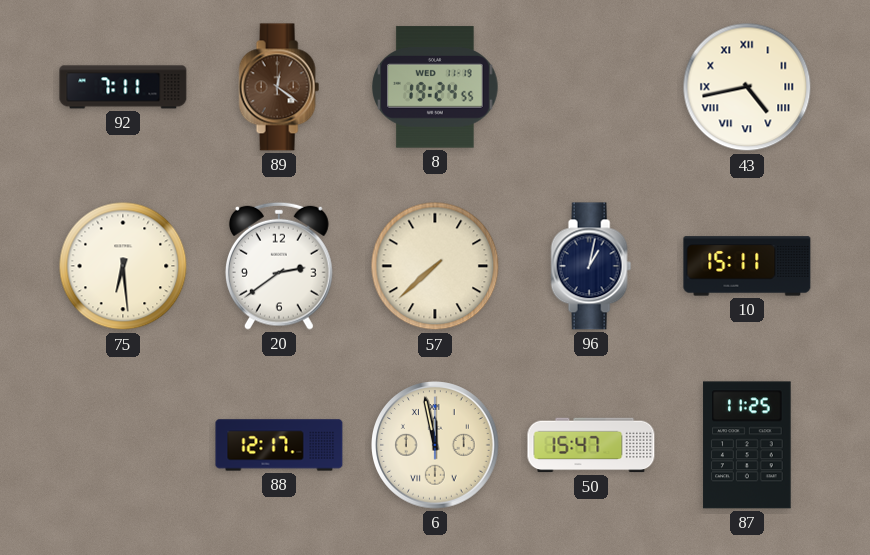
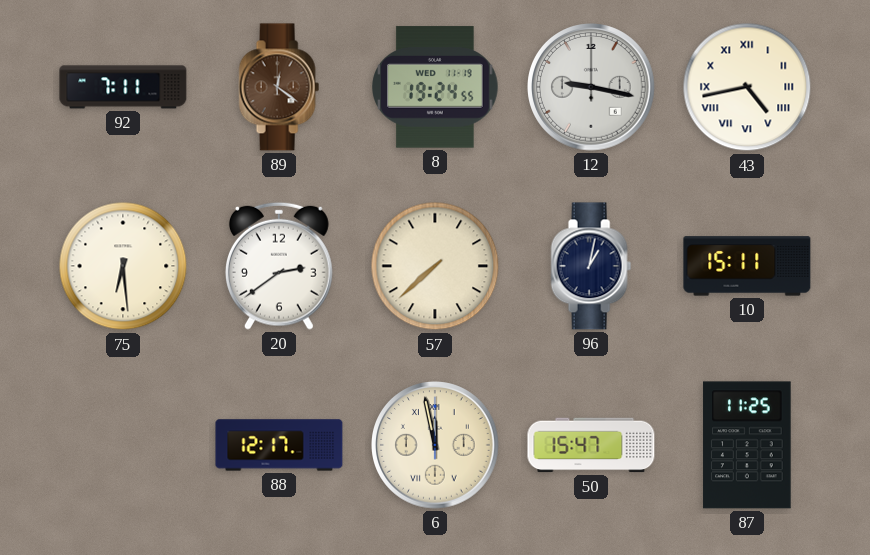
12: none -> 9:17
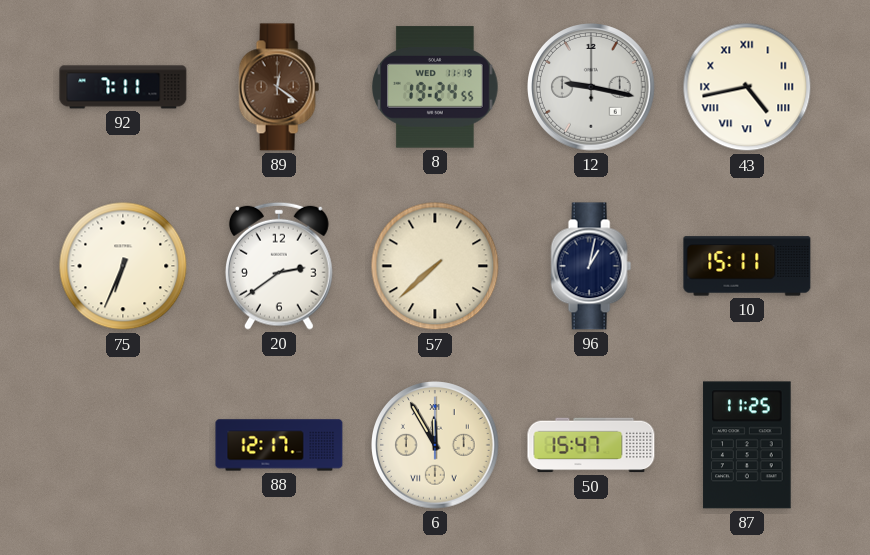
75: 6:29 -> 6:34
6: 11:58 -> 11:55
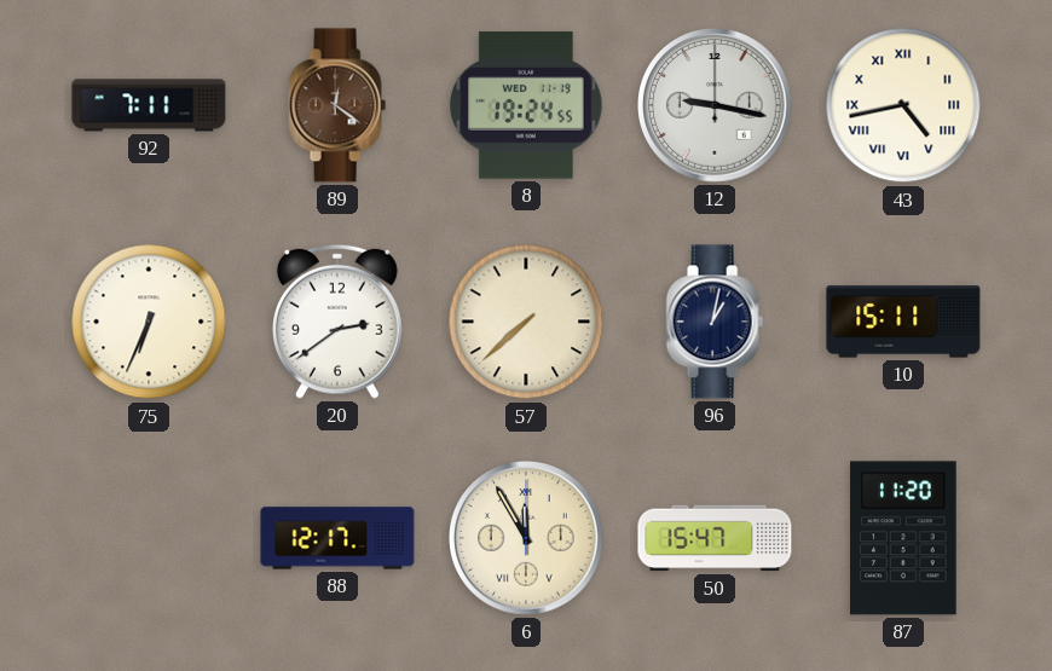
87: 11:25 -> 11:20
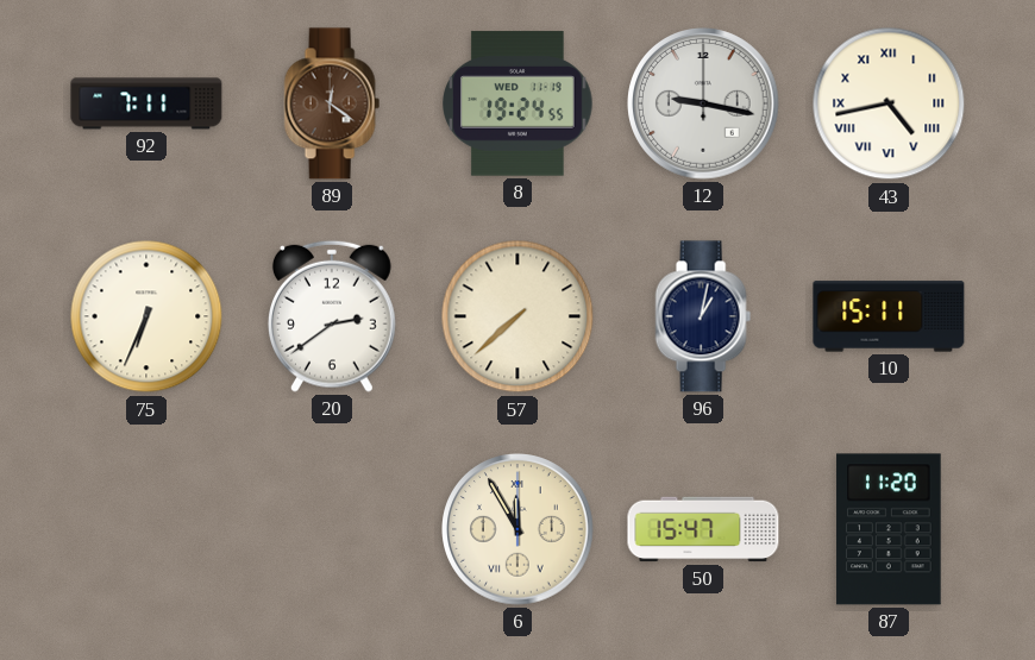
88: 12:17 -> none
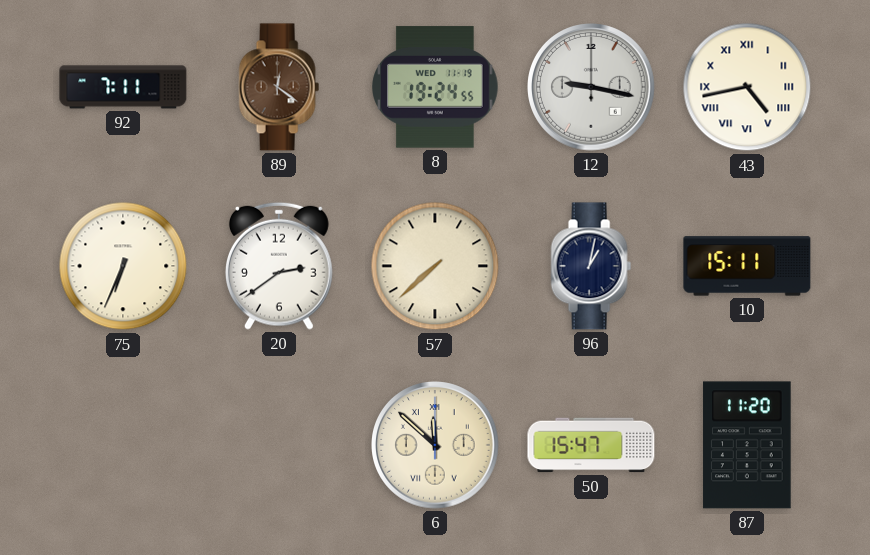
6: 11:55 -> 11:52
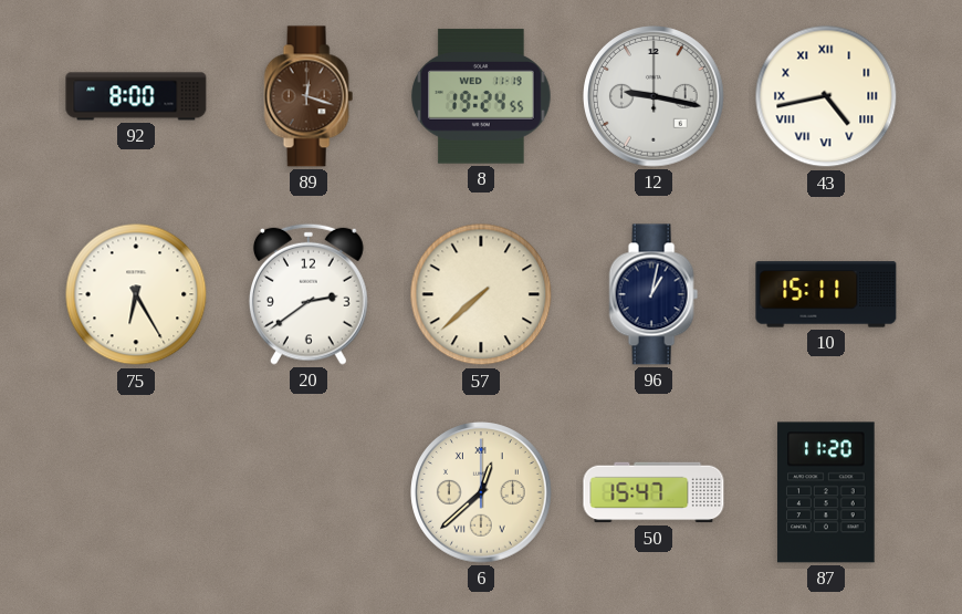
92: 7:11 -> 8:00
89: 12:21 -> 12:18
75: 6:34 -> 6:25
6: 11:52 -> 12:38
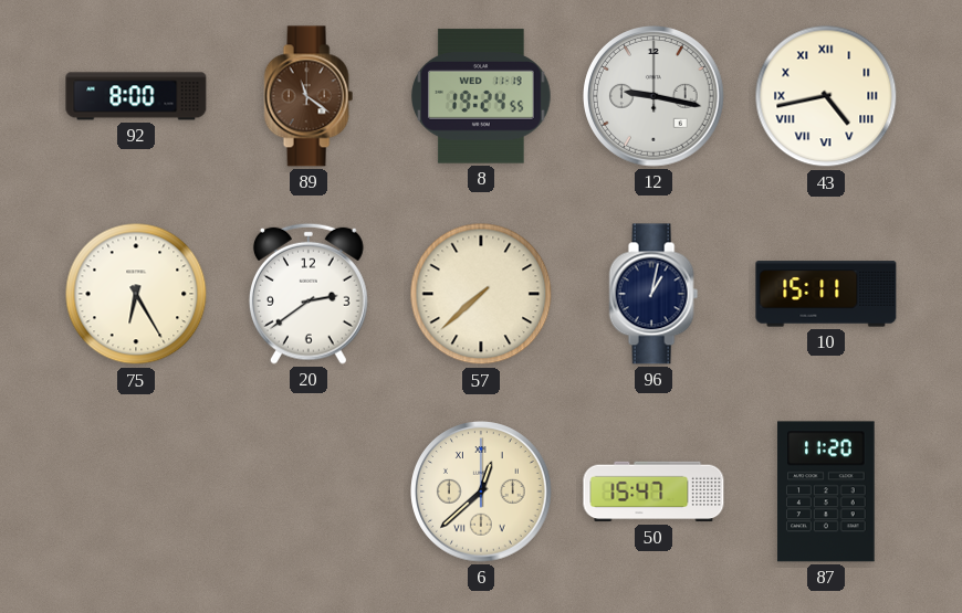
89: 12:18 -> 11:21
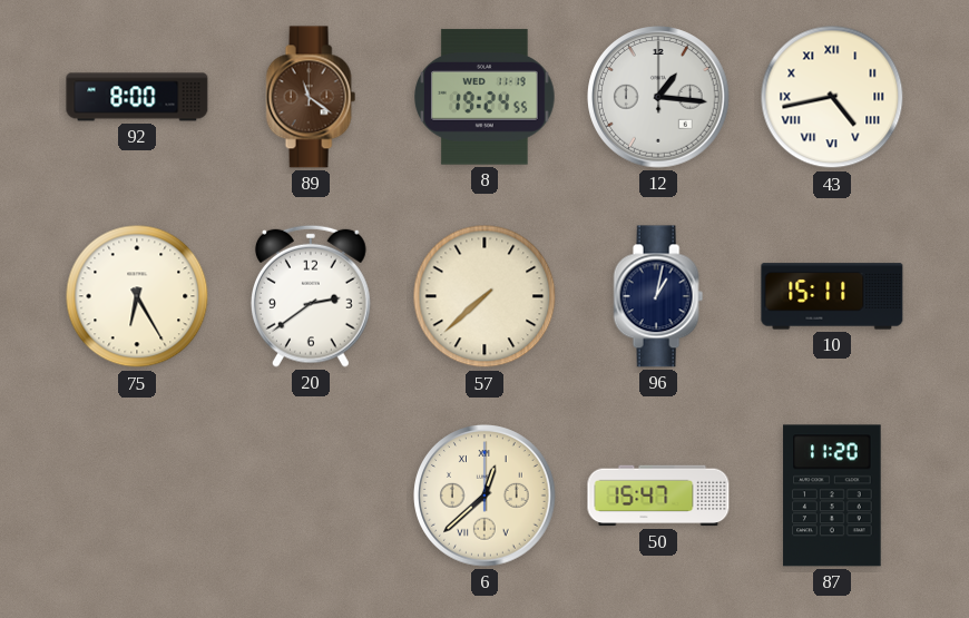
12: 9:17 -> 1:16
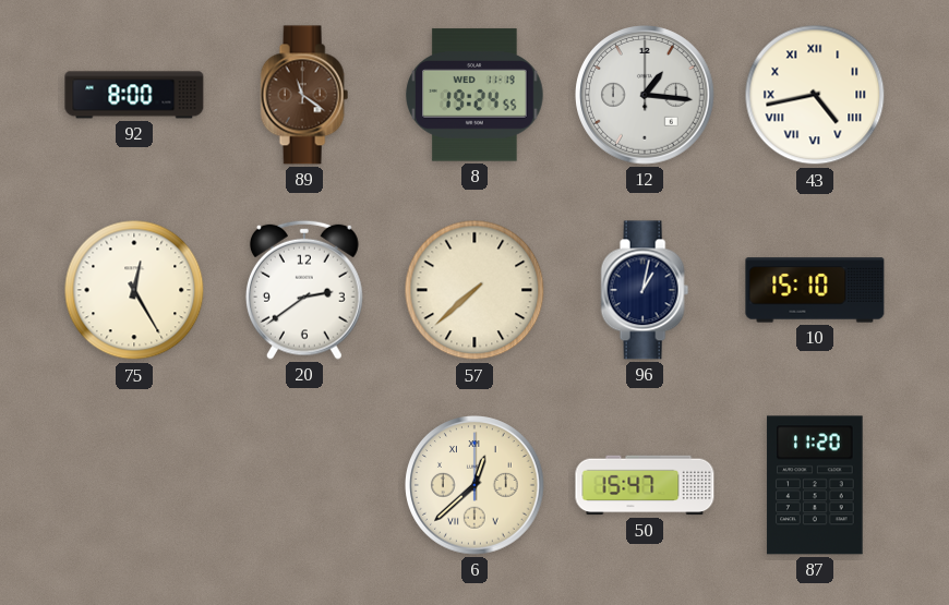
75: 6:25 -> 12:25
10: 15:11 -> 15:10
